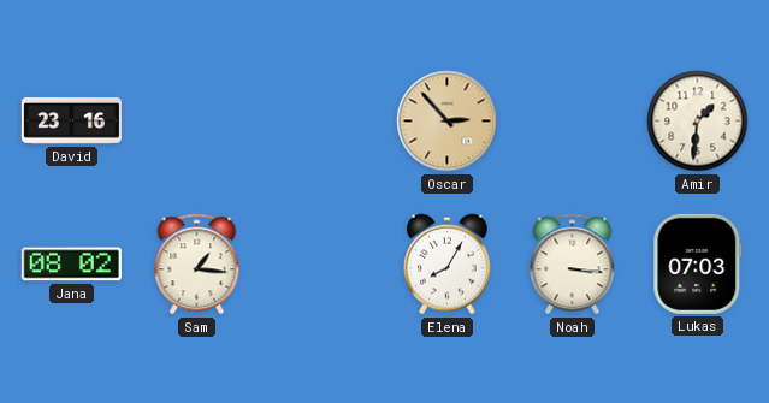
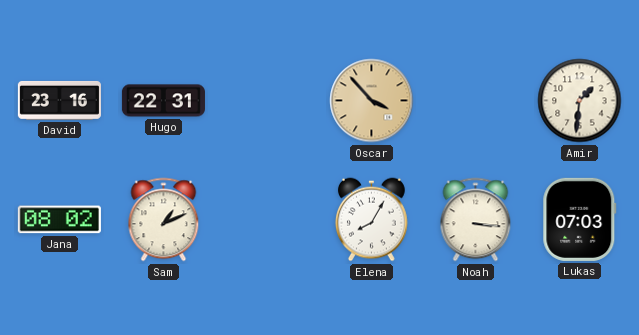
Hugo: none -> 22:31
Oscar: 2:53 -> 3:53
Sam: 1:16 -> 1:11
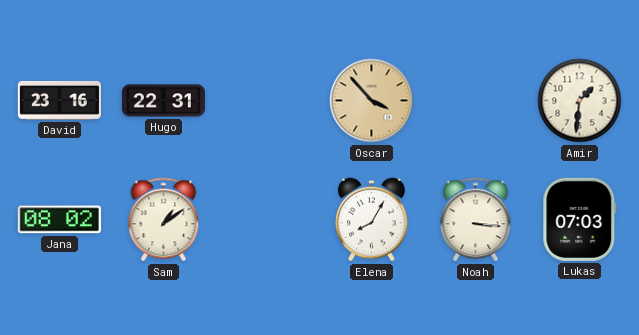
Sam: 1:11 -> 1:09
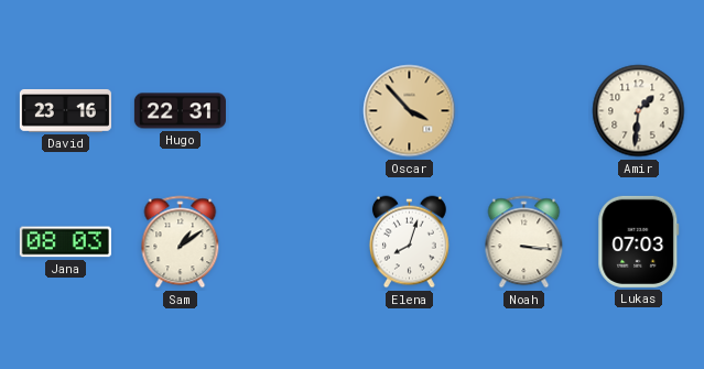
Jana: 08:02 -> 08:03
Elena: 8:05 -> 8:03
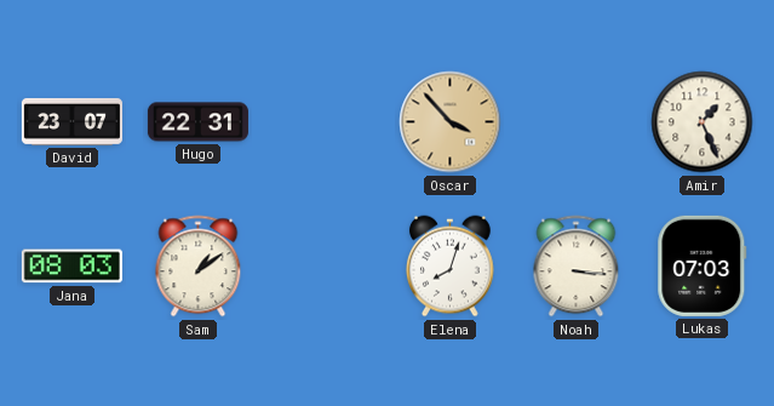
David: 23:16 -> 23:07
Amir: 1:31 -> 1:26
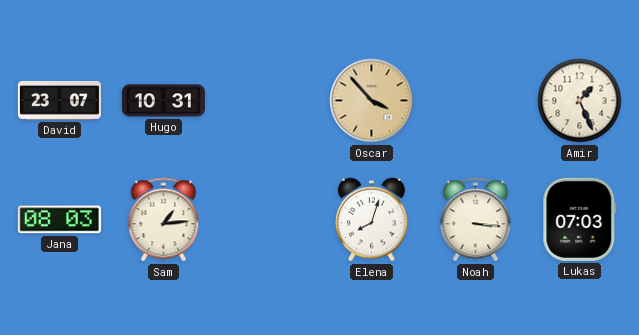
Hugo: 22:31 -> 10:31
Sam: 1:09 -> 1:14
